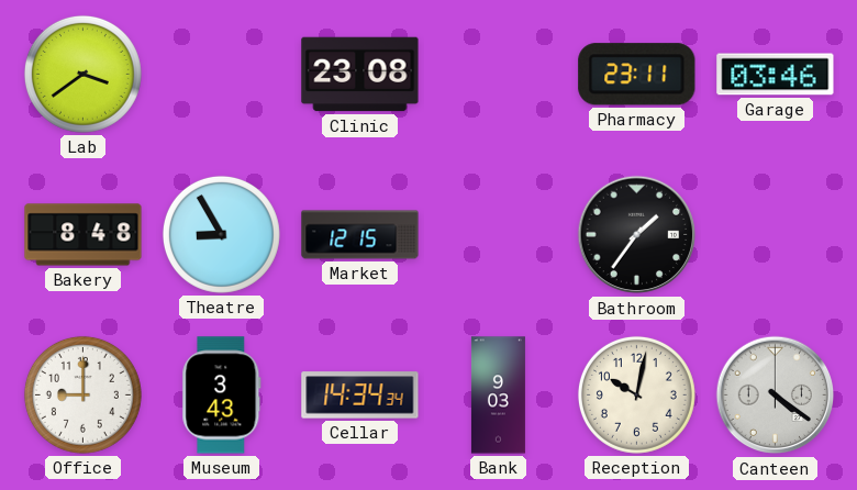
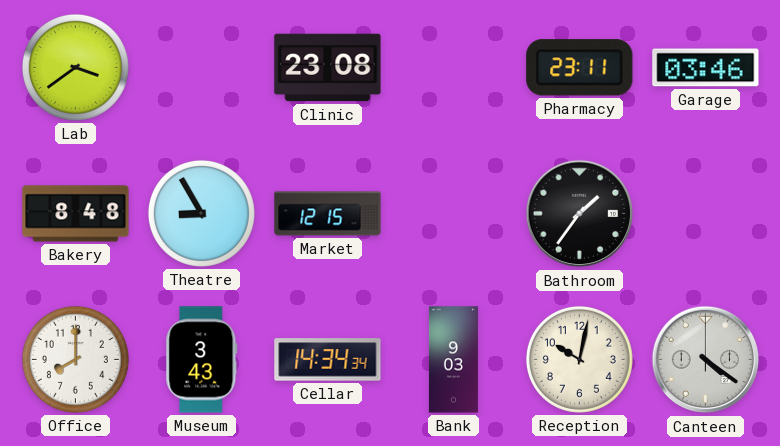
Office: 9:00 -> 8:00
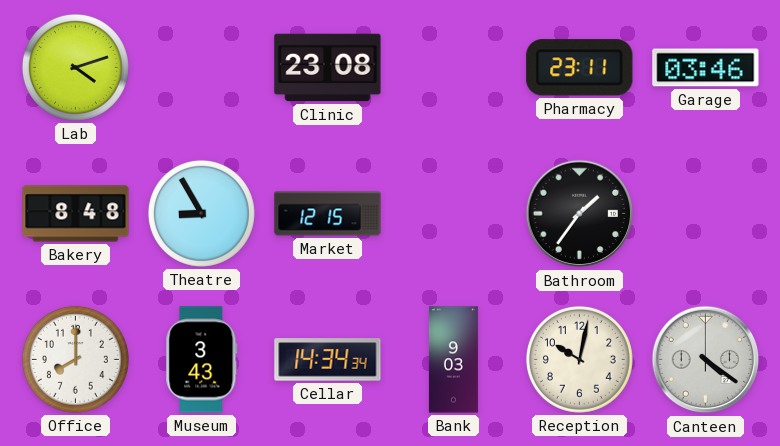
Lab: 3:39 -> 4:12
